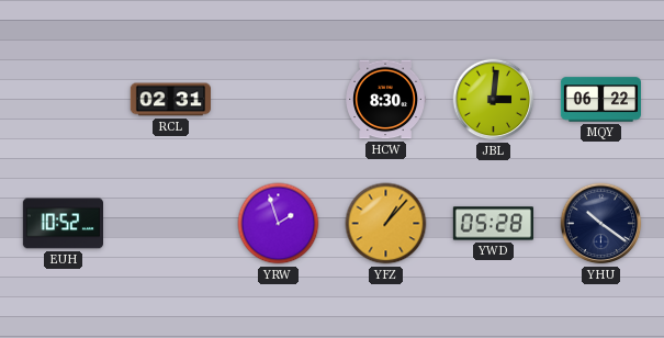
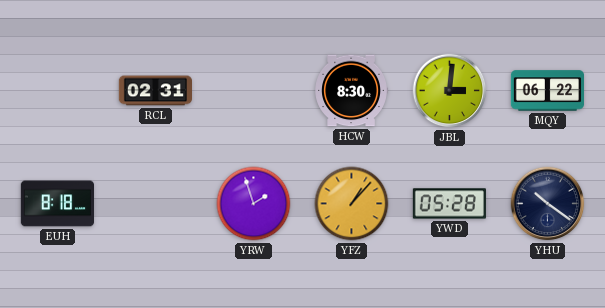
EUH: 10:52 -> 8:18
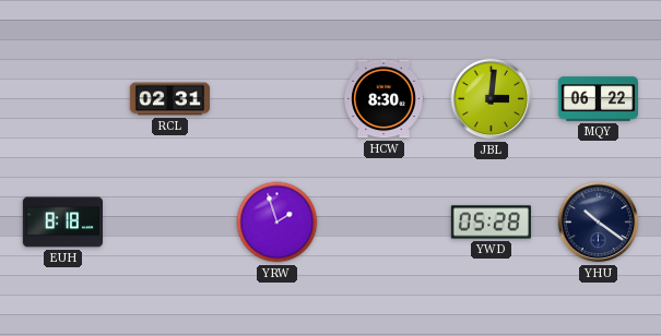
YFZ: 1:07 -> none
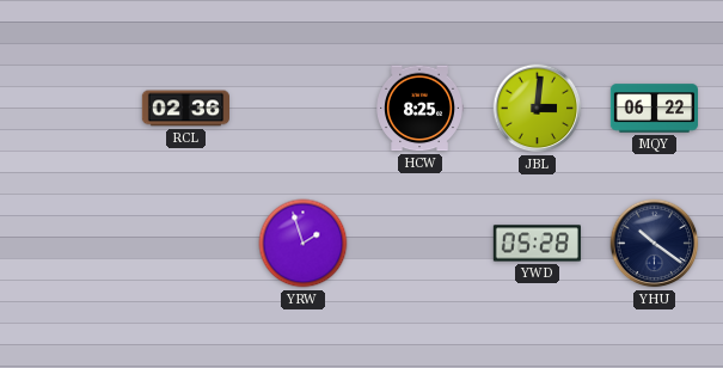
RCL: 02:31 -> 02:36
HCW: 8:30 -> 8:25
EUH: 8:18 -> none
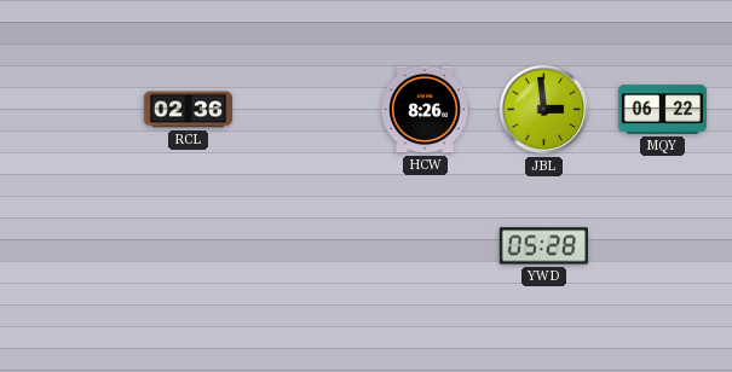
HCW: 8:25 -> 8:26
JBL: 3:01 -> 2:59
YRW: 1:57 -> none
YHU: 10:21 -> none
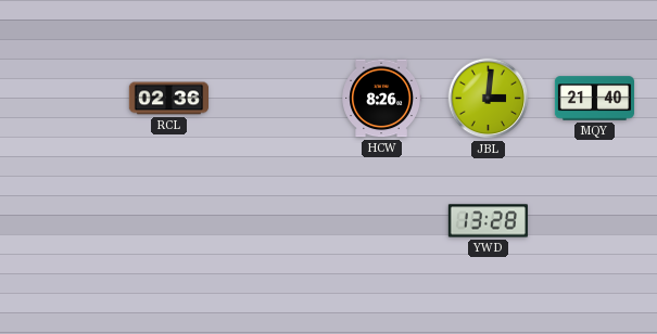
JBL: 2:59 -> 3:01
MQY: 06:22 -> 21:40
YWD: 05:28 -> 13:28
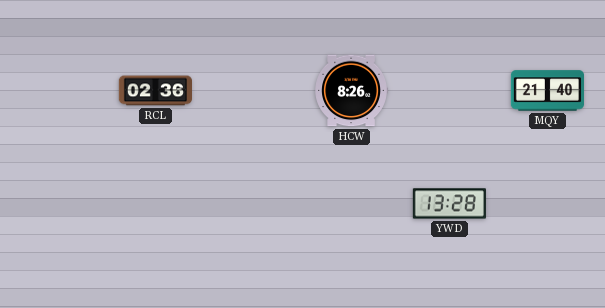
JBL: 3:01 -> none
